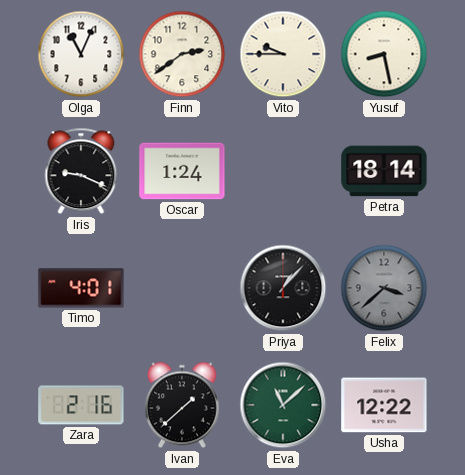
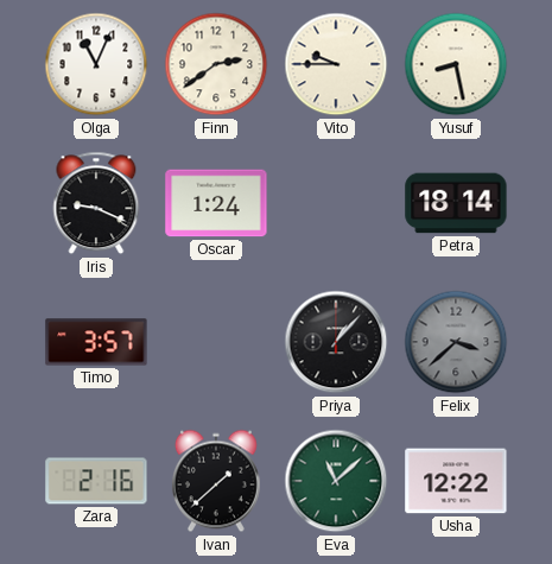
Timo: 4:01 -> 3:57
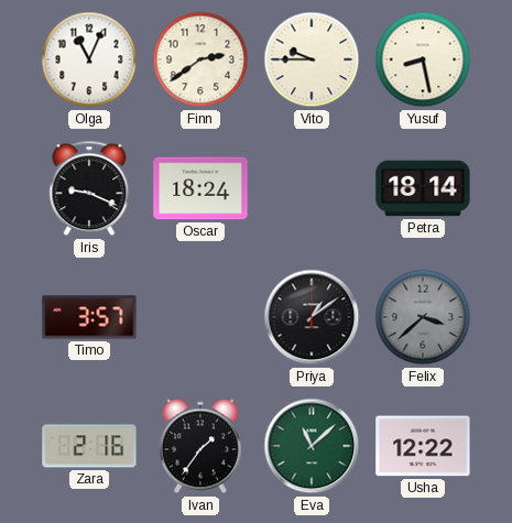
Oscar: 1:24 -> 18:24
Priya: 1:07 -> 1:09
Ivan: 1:38 -> 1:36
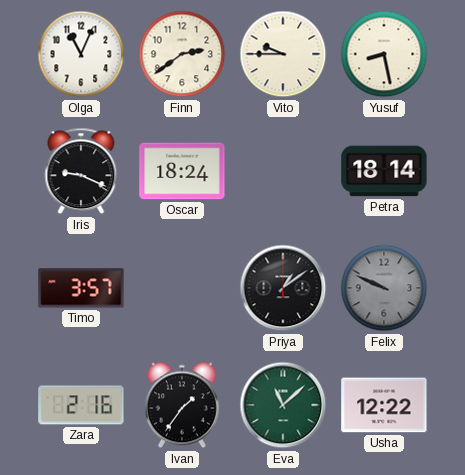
Felix: 3:38 -> 9:49
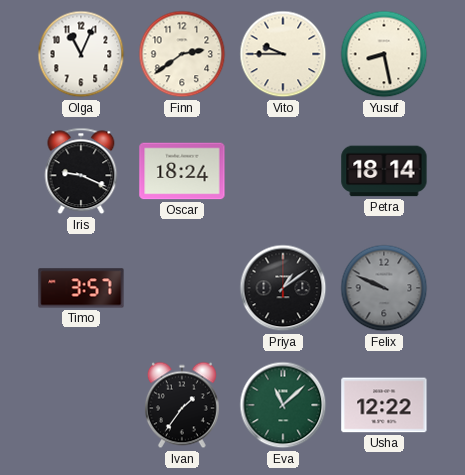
Zara: 2:16 -> none
